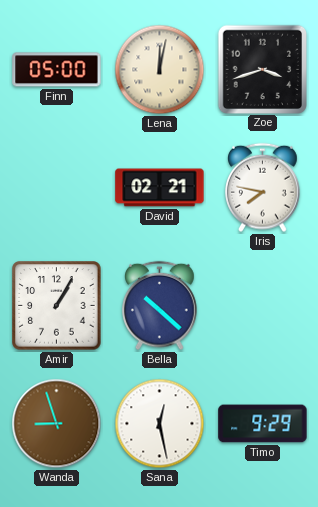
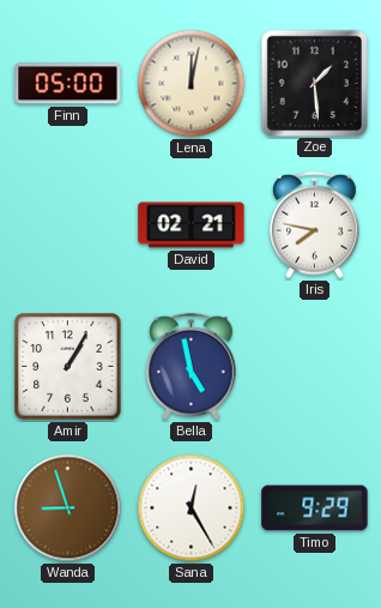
Zoe: 3:42 -> 1:29
Bella: 10:22 -> 4:58
Sana: 12:28 -> 12:25
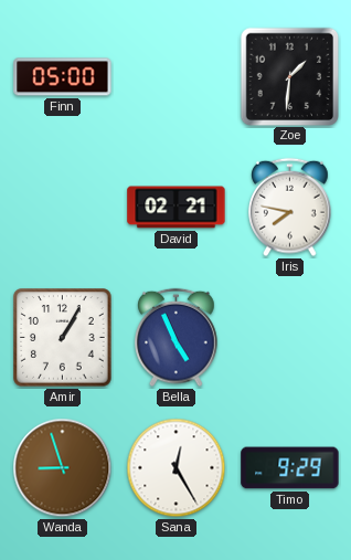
Lena: 12:02 -> none
Zoe: 1:29 -> 1:31
Bella: 4:58 -> 4:56
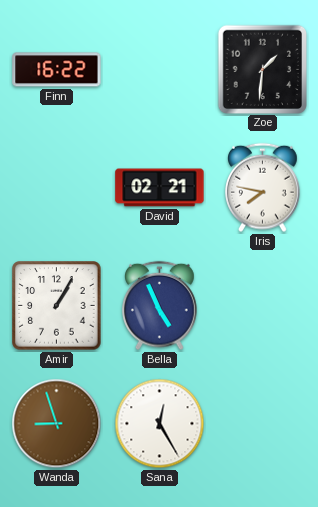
Finn: 05:00 -> 16:22
Timo: 9:29 -> none
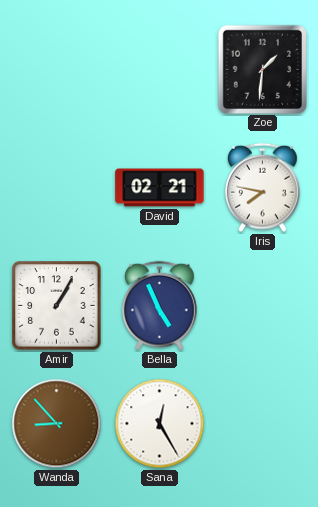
Finn: 16:22 -> none
Wanda: 8:57 -> 8:53
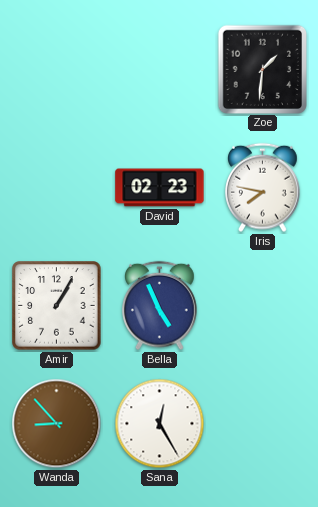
David: 02:21 -> 02:23
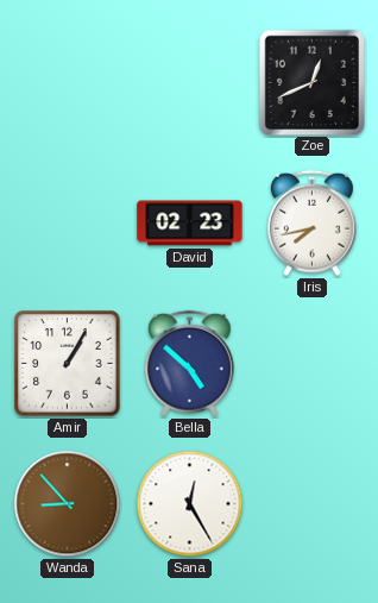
Zoe: 1:31 -> 12:41
Iris: 7:47 -> 7:43
Bella: 4:56 -> 4:52
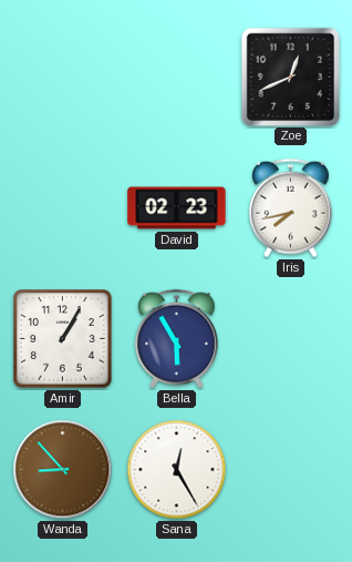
Bella: 4:52 -> 5:55
